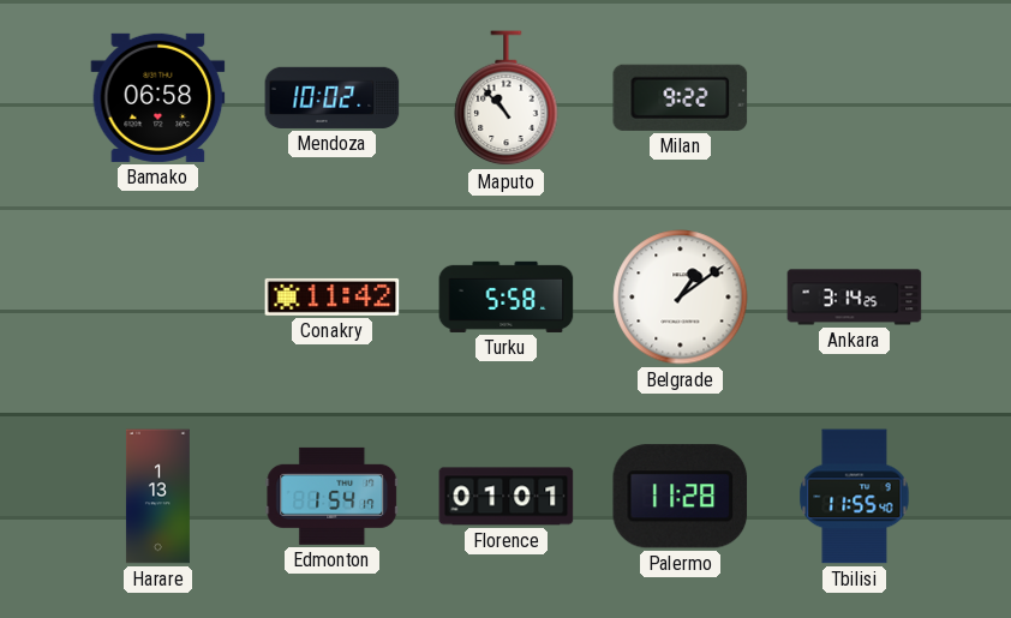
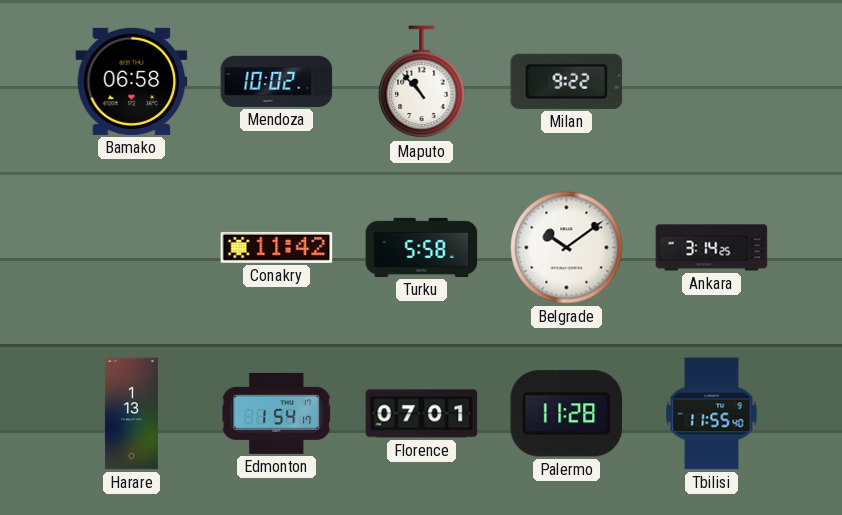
Belgrade: 1:09 -> 10:09
Florence: 01:01 -> 07:01
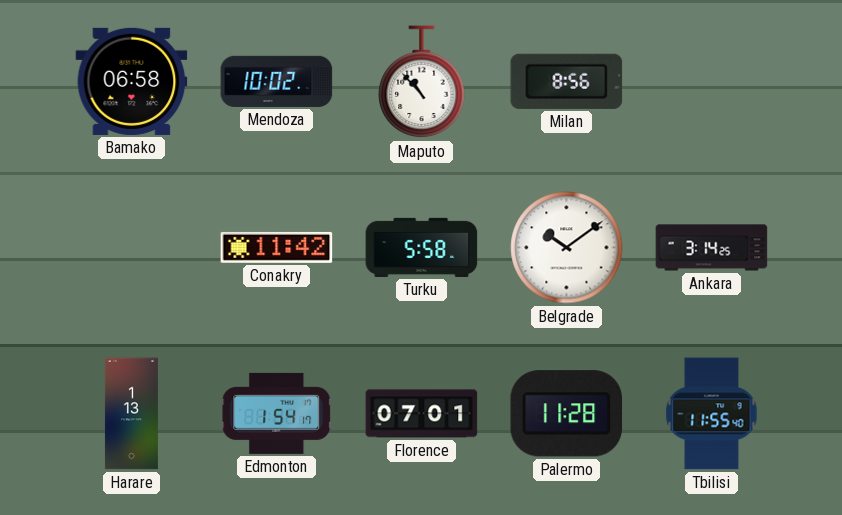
Milan: 9:22 -> 8:56
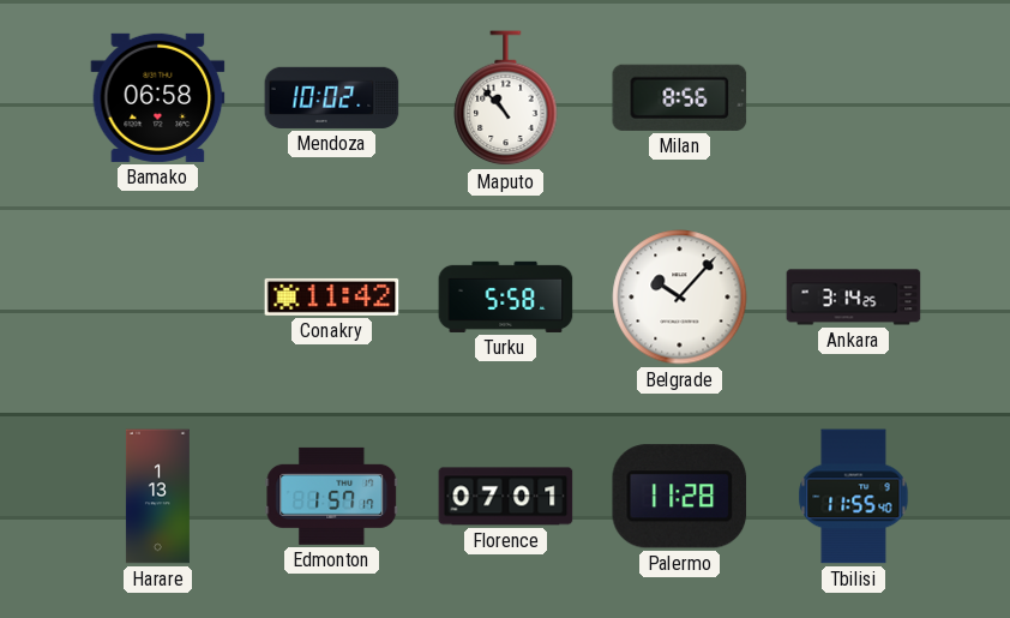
Belgrade: 10:09 -> 10:07
Edmonton: 1:54 -> 1:57
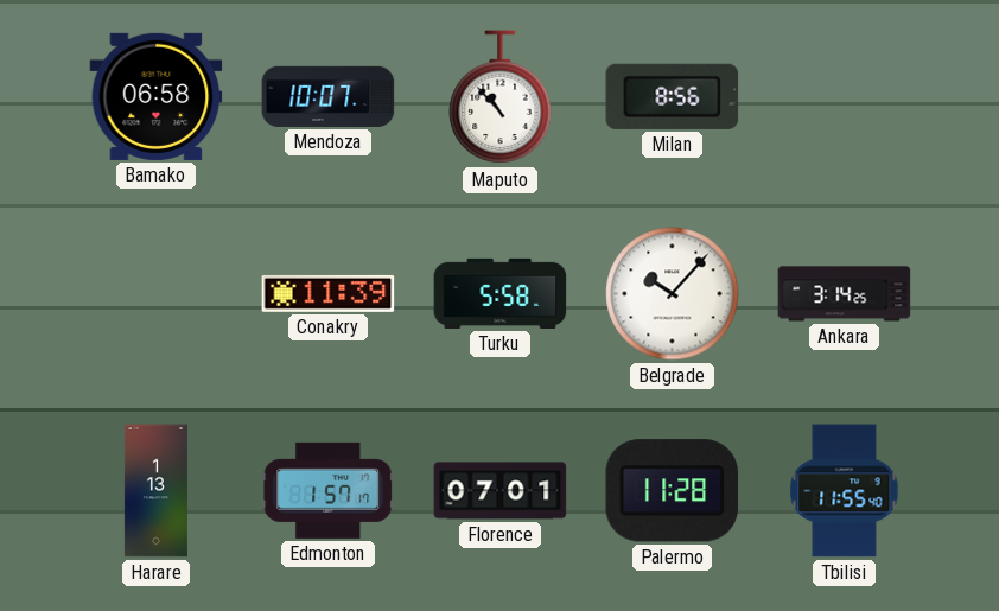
Mendoza: 10:02 -> 10:07
Conakry: 11:42 -> 11:39
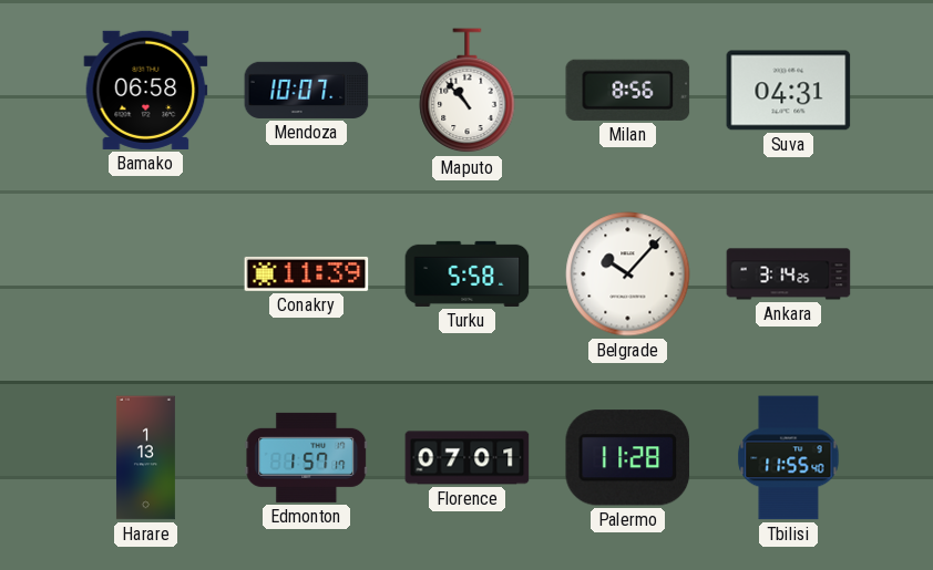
Suva: none -> 04:31
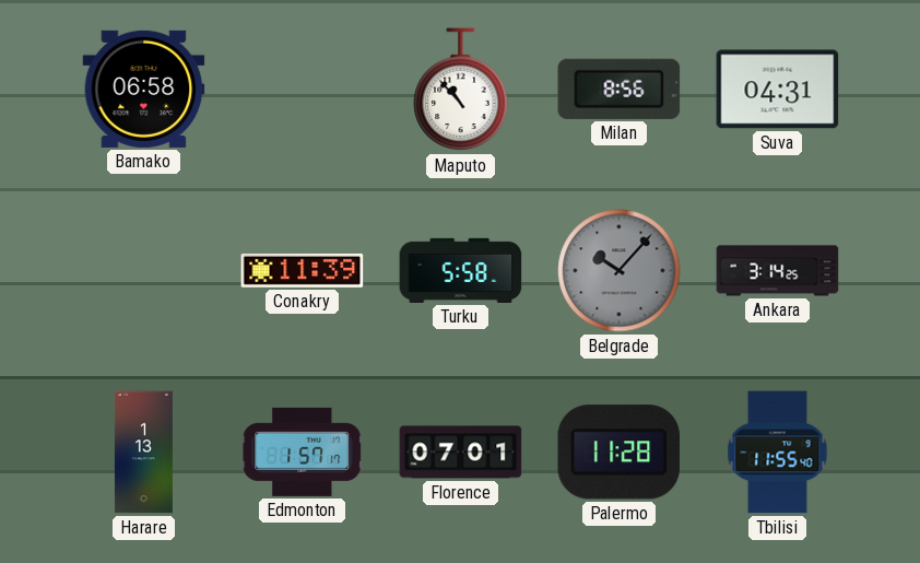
Mendoza: 10:07 -> none
Belgrade dial: white -> grey
